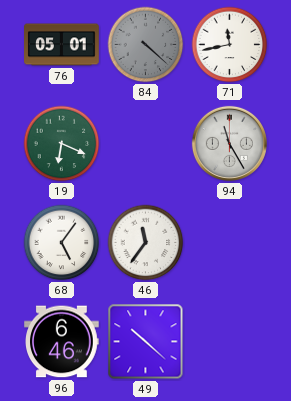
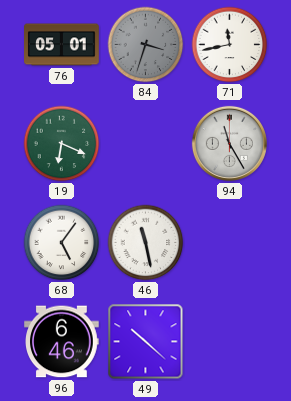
84: 4:22 -> 3:33
46: 11:36 -> 11:28
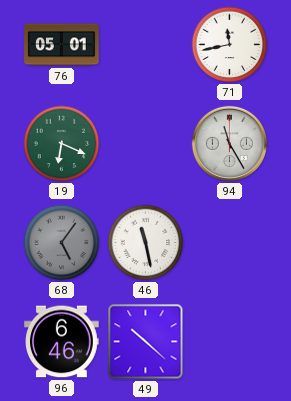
84: 3:33 -> none
68 dial: white -> grey
